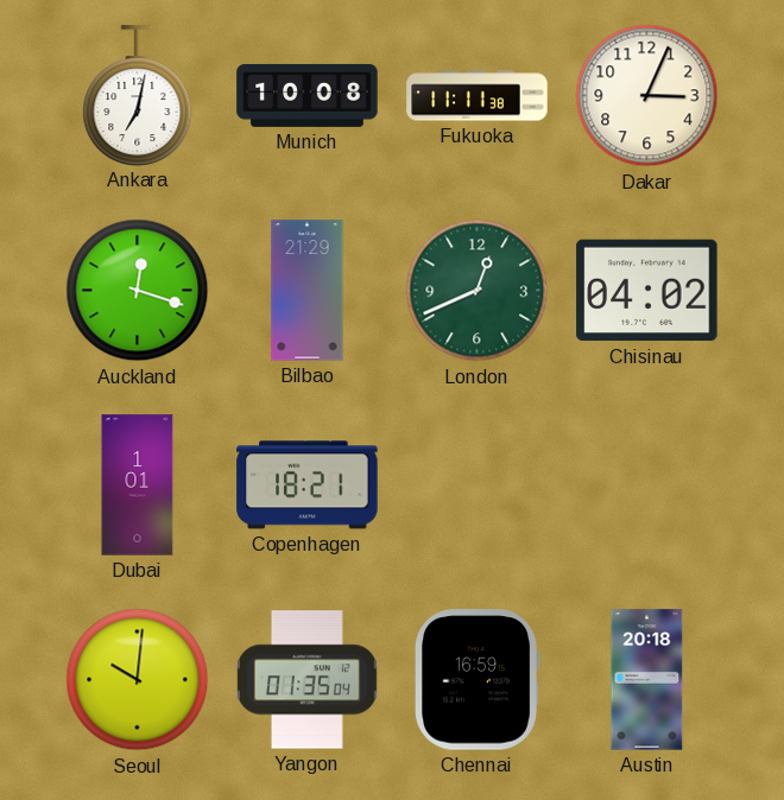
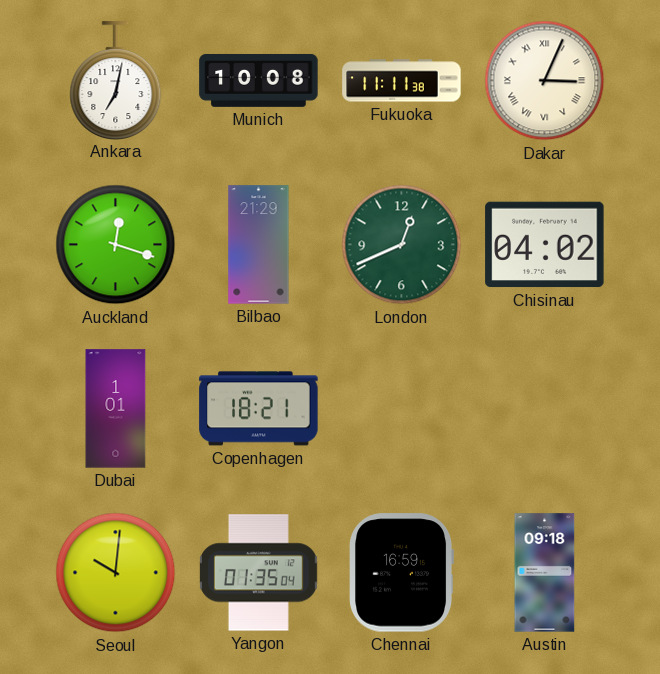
Dakar numerals: Arabic -> Roman
Austin: 20:18 -> 09:18
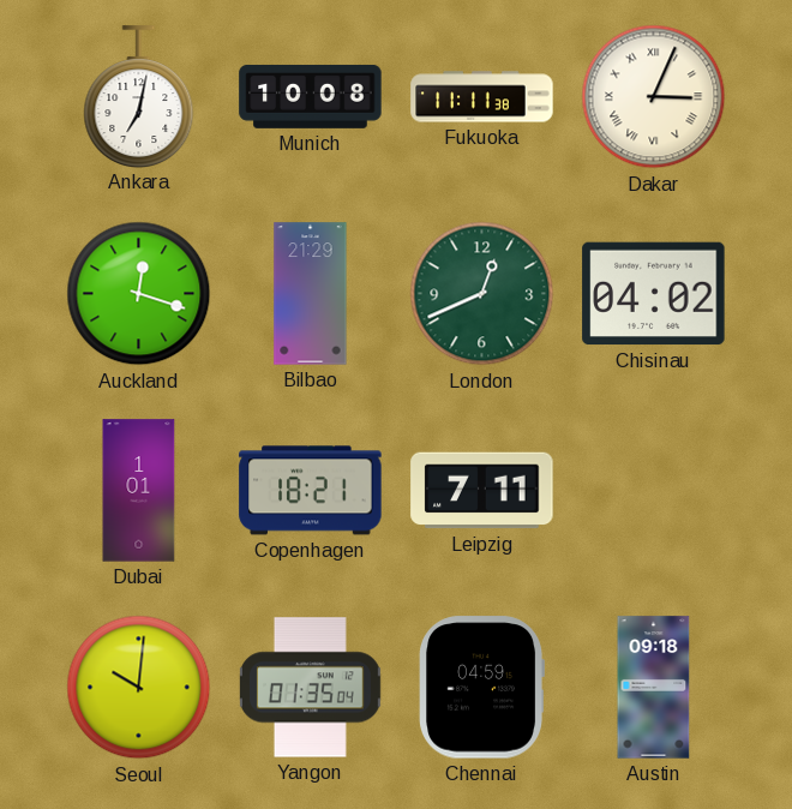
Leipzig: none -> 7:11
Chennai: 16:59 -> 04:59
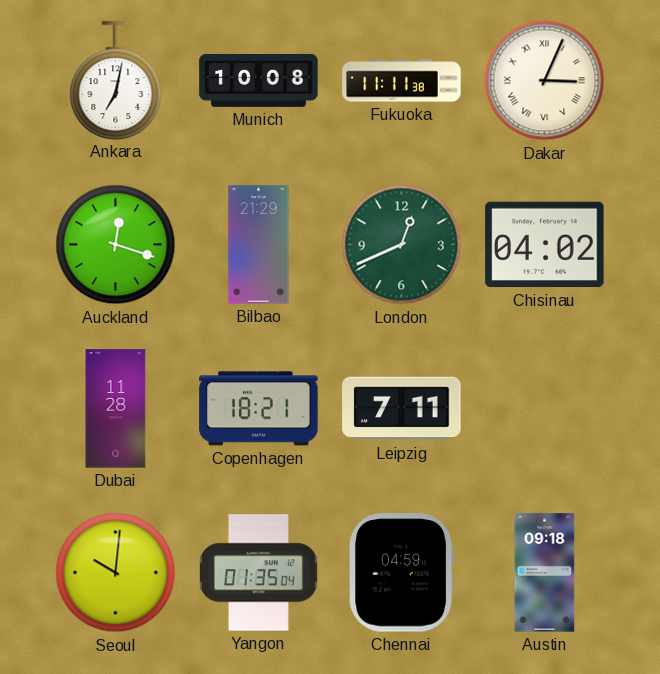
Dubai: 1:01 -> 11:28
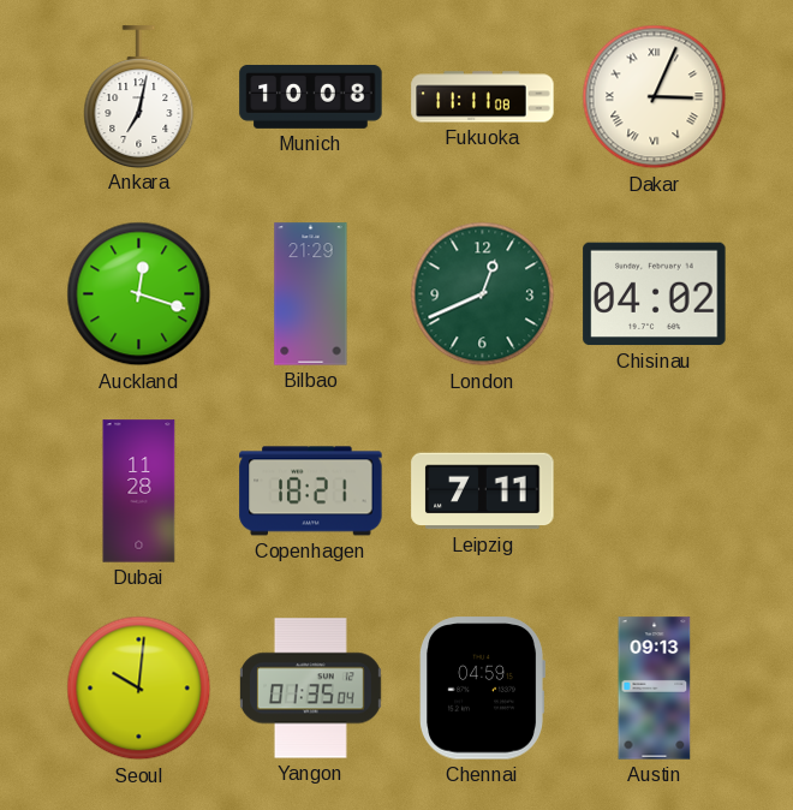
Fukuoka: 11:11:38 -> 11:11:08
Austin: 09:18 -> 09:13
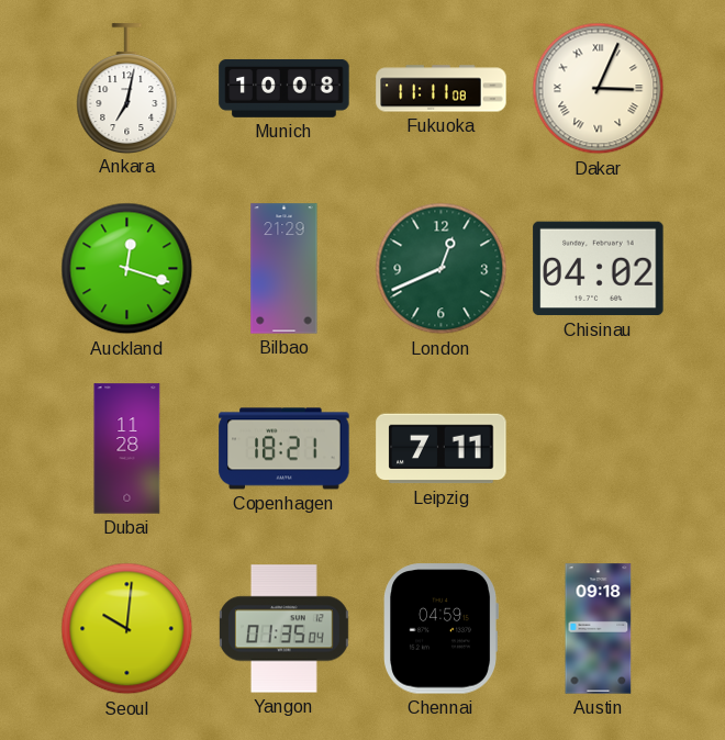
Austin: 09:13 -> 09:18
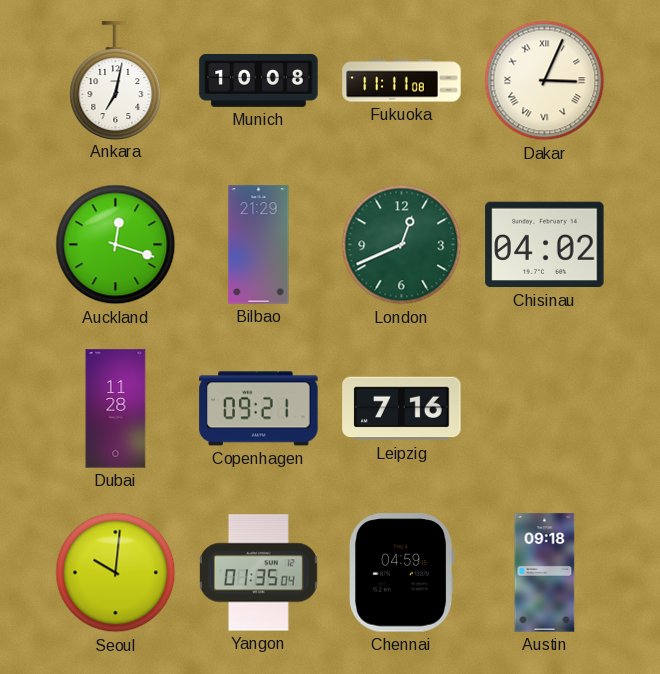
Copenhagen: 18:21 -> 09:21
Leipzig: 7:11 -> 7:16
